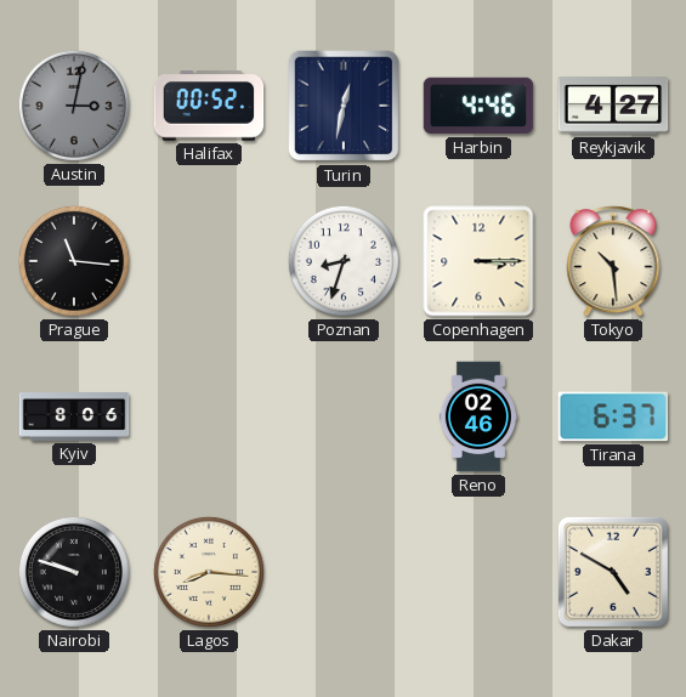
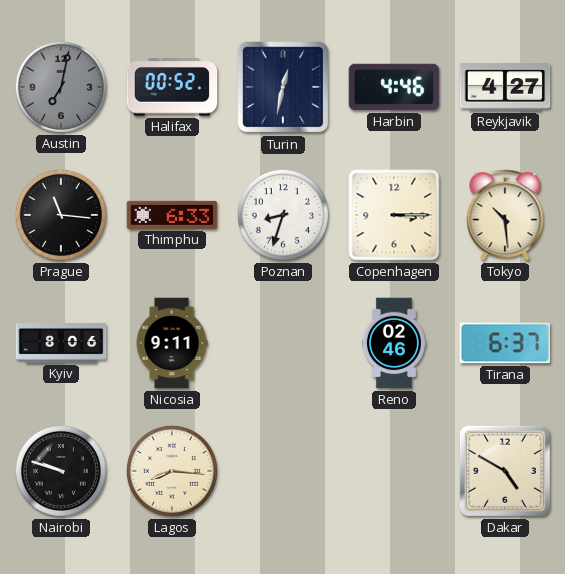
Austin: 3:02 -> 7:02
Thimphu: none -> 6:33
Nicosia: none -> 9:11
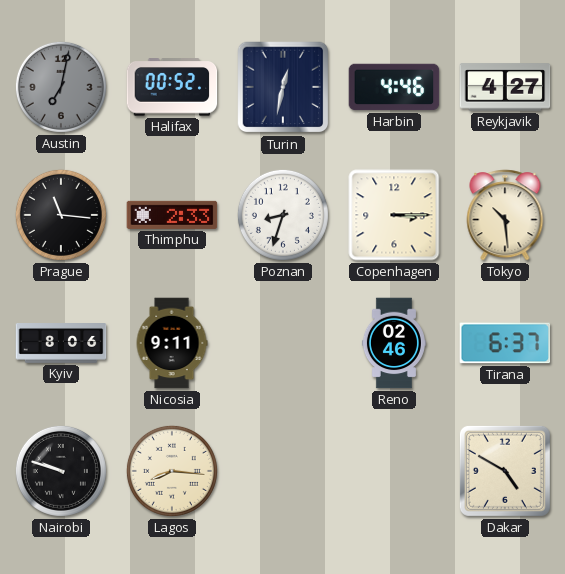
Thimphu: 6:33 -> 2:33
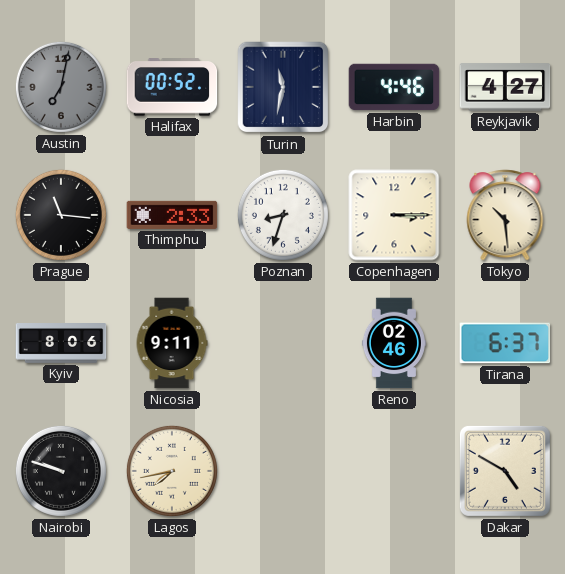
Turin: 12:32 -> 11:32
Lagos: 8:16 -> 7:43
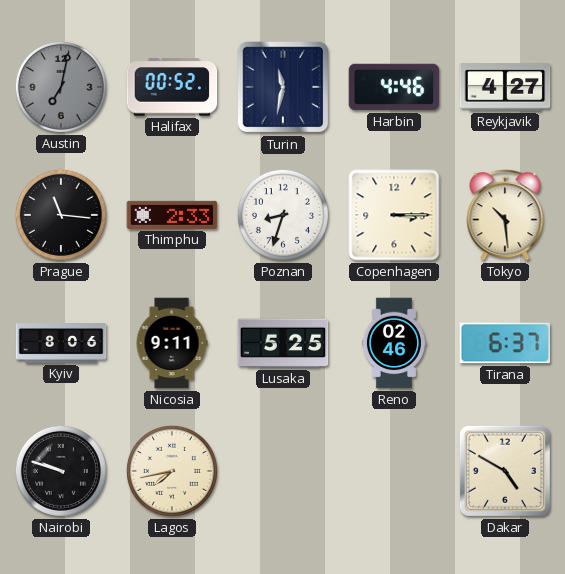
Lusaka: none -> 5:25
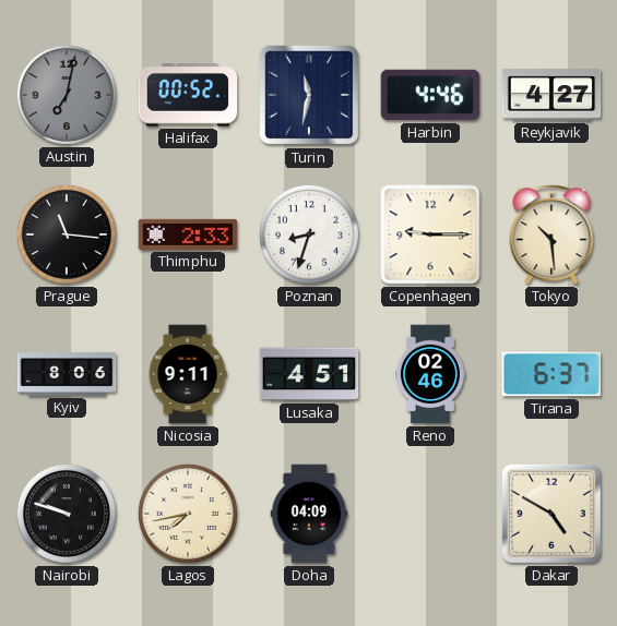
Copenhagen: 3:15 -> 9:15
Lusaka: 5:25 -> 4:51
Doha: none -> 04:09
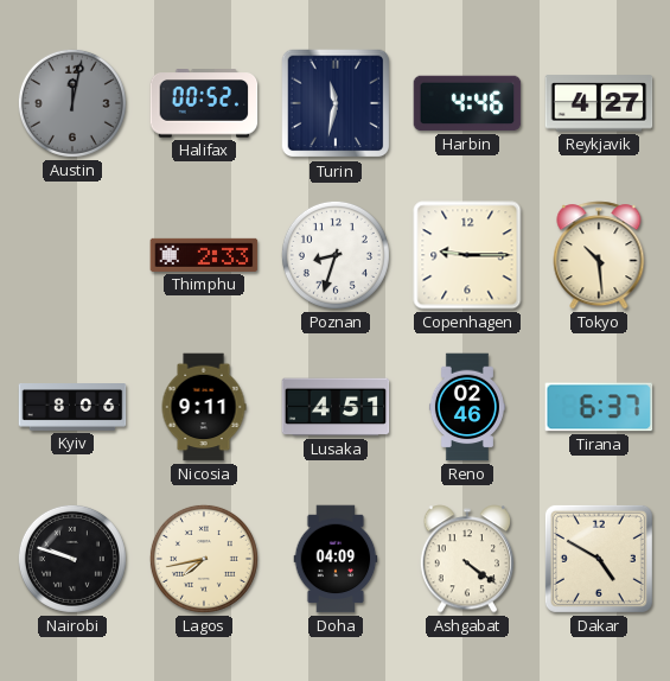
Austin: 7:02 -> 12:02
Prague: 11:16 -> none
Ashgabat: none -> 4:21
